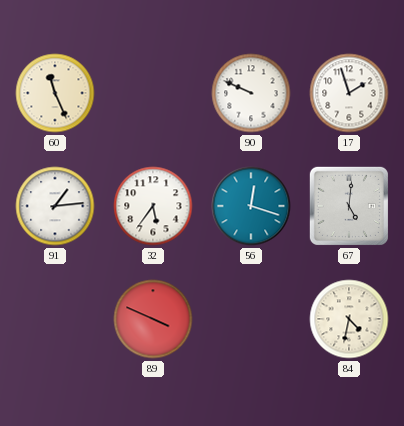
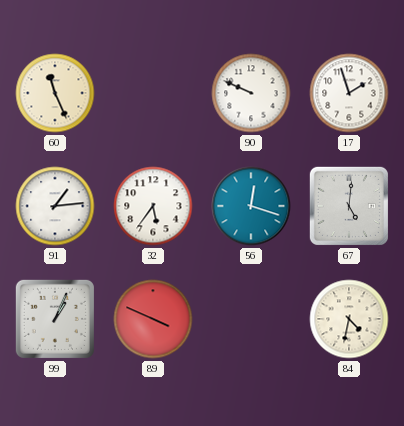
99: none -> 1:04
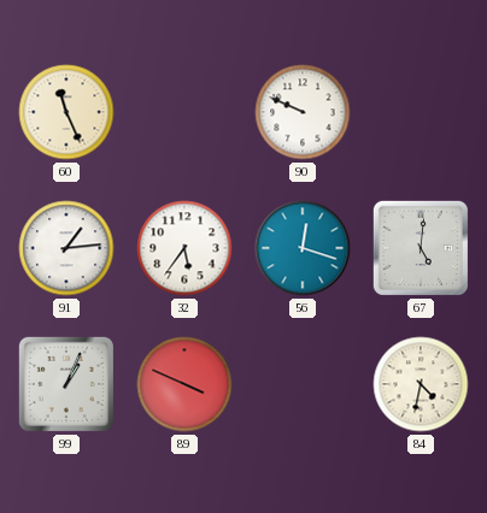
17: 1:57 -> none
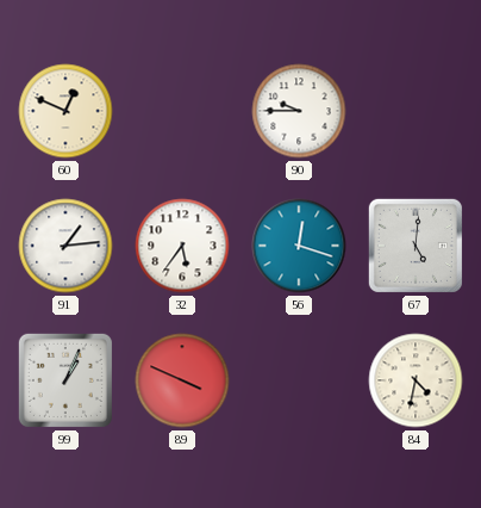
60: 11:26 -> 12:49
90: 9:49 -> 9:45
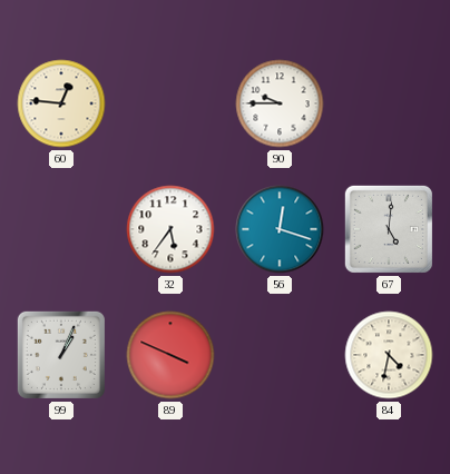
60: 12:49 -> 12:46
91: 1:14 -> none
